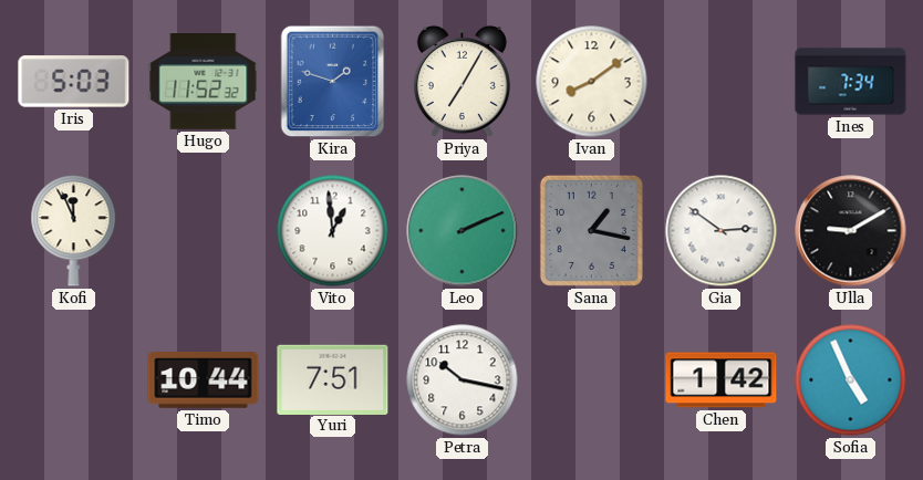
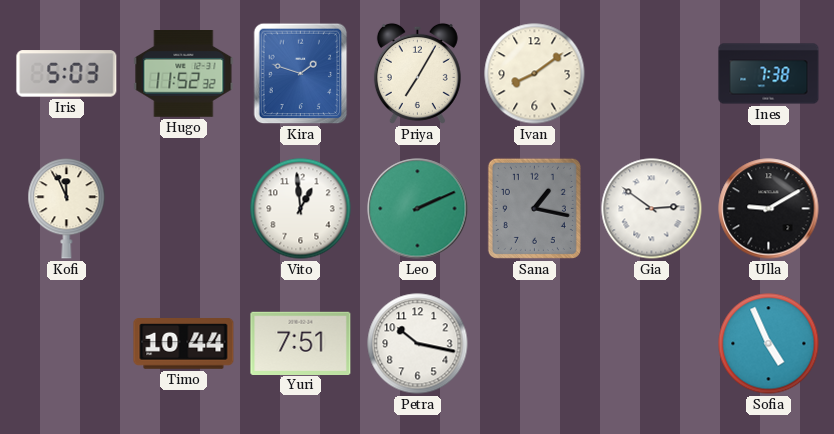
Ines: 7:34 -> 7:38
Chen: 1:42 -> none
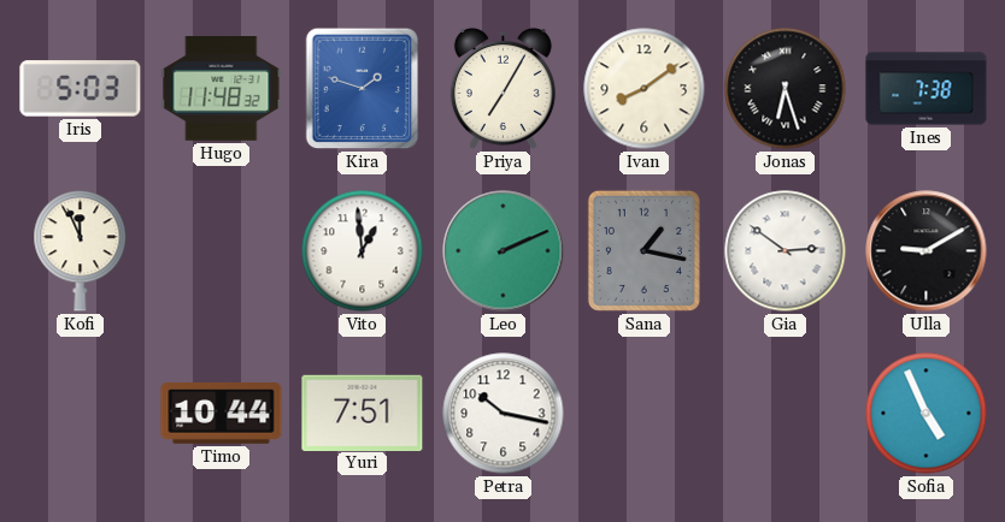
Hugo: 11:52 -> 11:48
Jonas: none -> 6:27
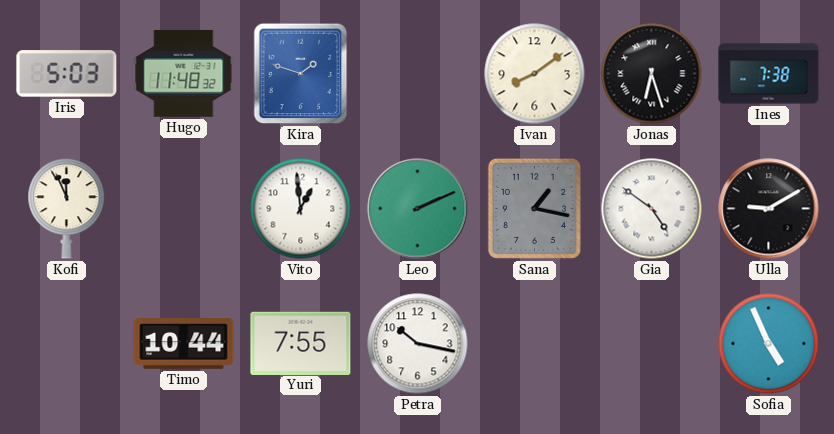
Priya: 7:05 -> none
Gia: 2:51 -> 4:51
Yuri: 7:51 -> 7:55
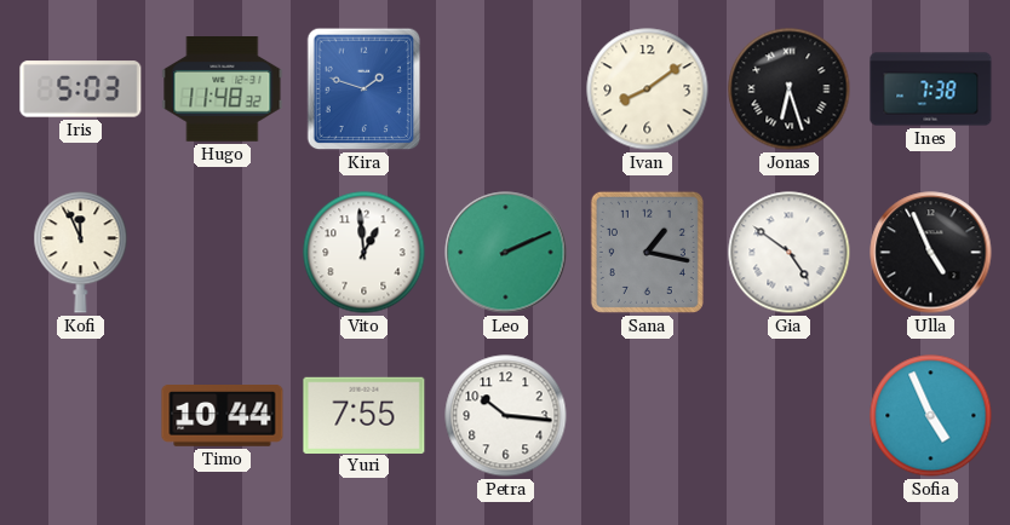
Ulla: 9:10 -> 4:56
Petra: 10:17 -> 10:16
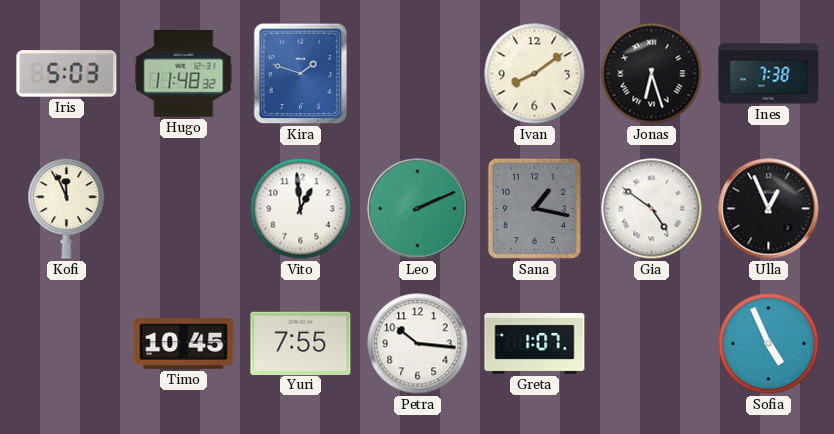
Ulla: 4:56 -> 12:56
Timo: 10:44 -> 10:45
Greta: none -> 1:07
